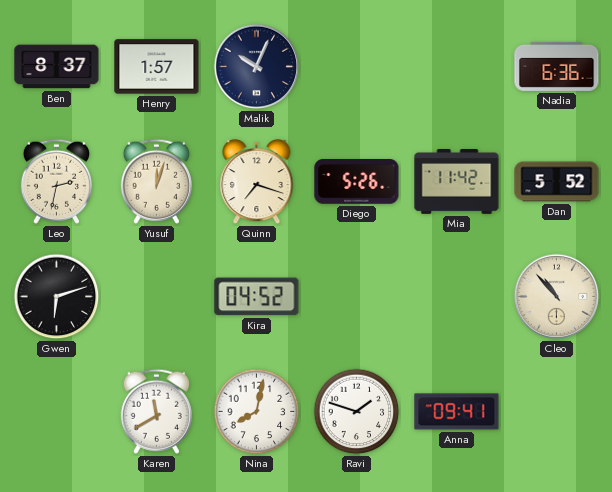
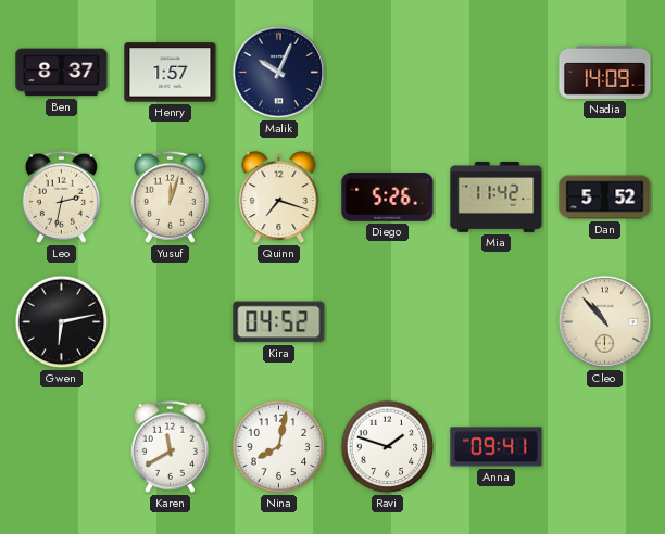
Nadia: 6:36 -> 14:09
Gwen: 6:12 -> 6:13
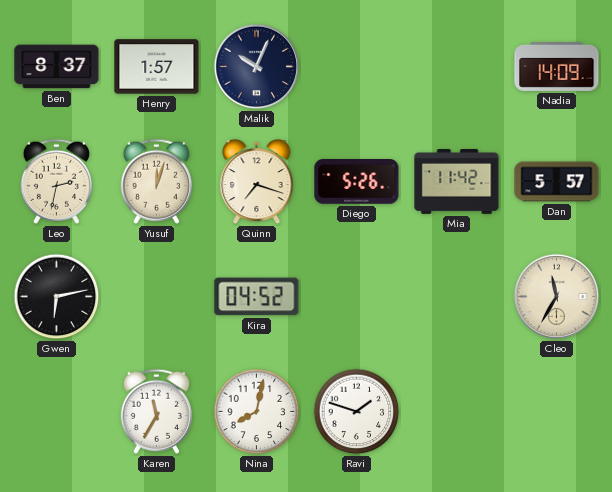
Dan: 5:52 -> 5:57
Cleo: 10:53 -> 11:35
Karen: 11:40 -> 11:35
Anna: 09:41 -> none
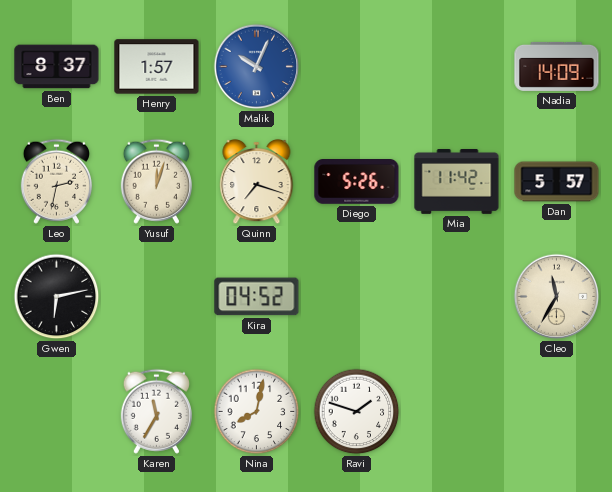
Malik dial: navy -> blue
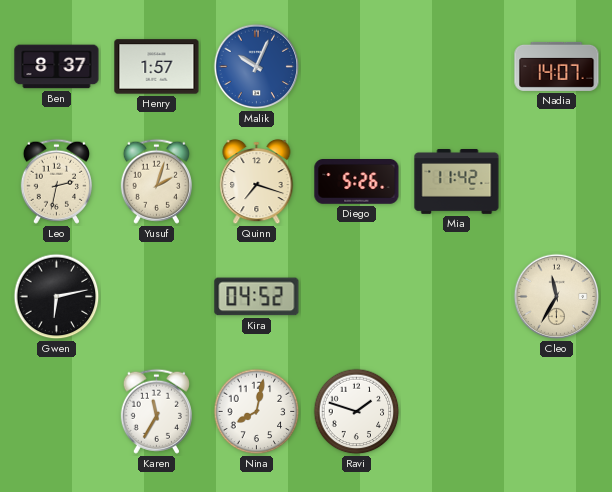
Nadia: 14:09 -> 14:07
Yusuf: 12:03 -> 2:03
Dan: 5:57 -> none
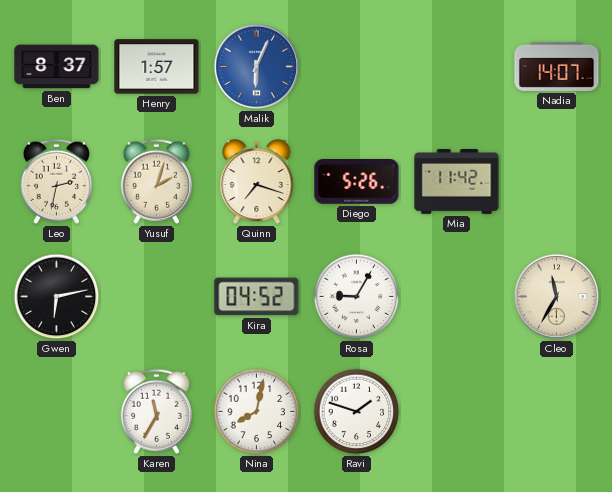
Malik: 10:04 -> 6:04
Rosa: none -> 9:05
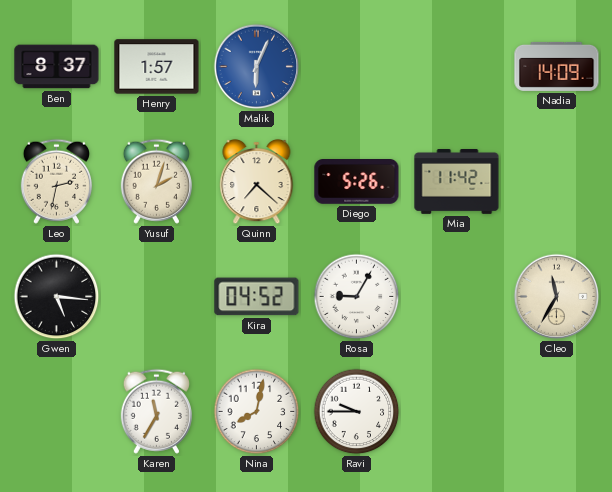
Nadia: 14:07 -> 14:09
Quinn: 7:18 -> 7:22
Gwen: 6:13 -> 5:16
Ravi: 1:48 -> 9:45
